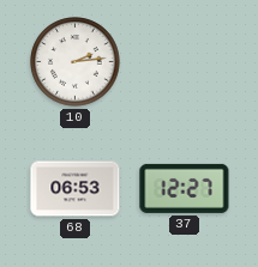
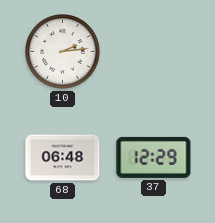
68: 06:53 -> 06:48
37: 12:27 -> 12:29
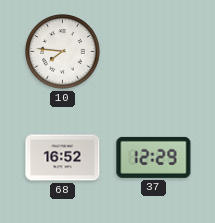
10: 2:14 -> 7:46
68: 06:48 -> 16:52
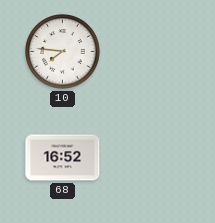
37: 12:29 -> none
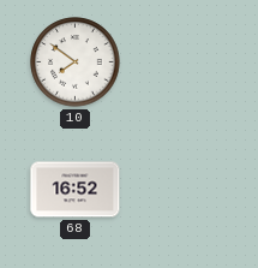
10: 7:46 -> 7:51
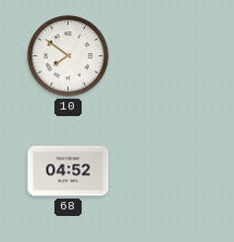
68: 16:52 -> 04:52
